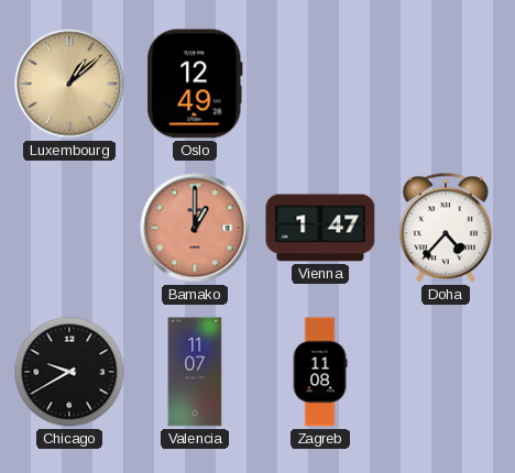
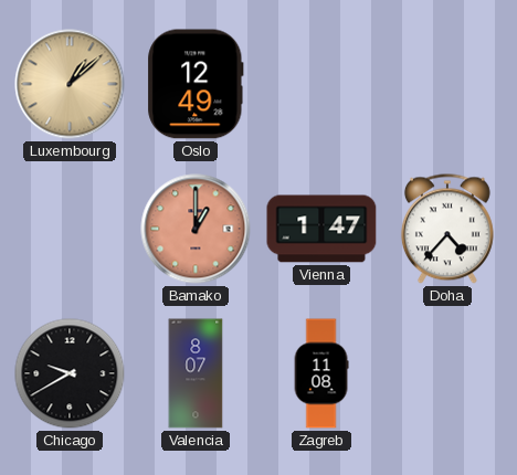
Valencia: 11:07 -> 8:07
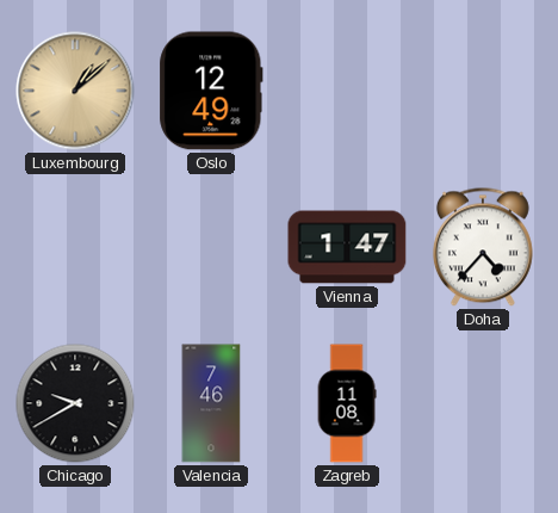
Bamako: 1:00 -> none
Valencia: 8:07 -> 7:46
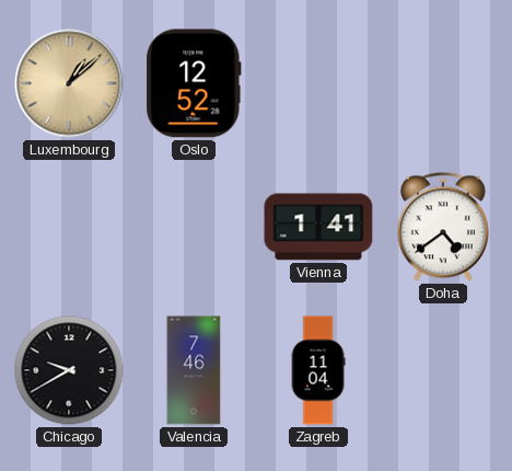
Oslo: 12:49 -> 12:52
Vienna: 1:47 -> 1:41
Doha: 4:37 -> 4:39
Zagreb: 11:08 -> 11:04
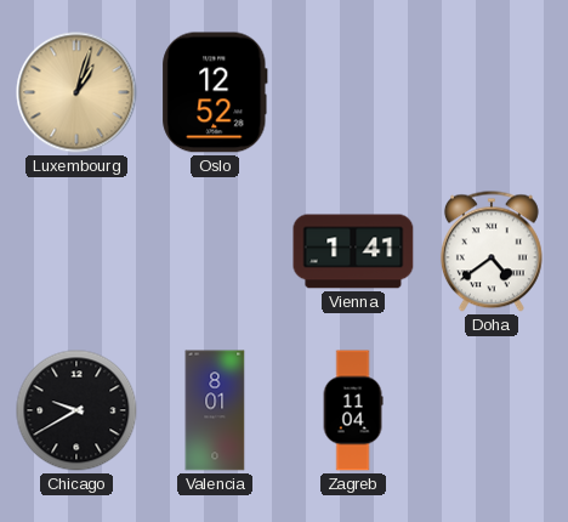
Luxembourg: 1:08 -> 1:03
Valencia: 7:46 -> 8:01
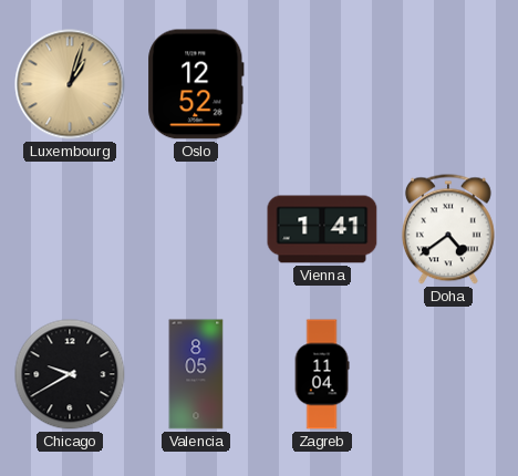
Valencia: 8:01 -> 8:05
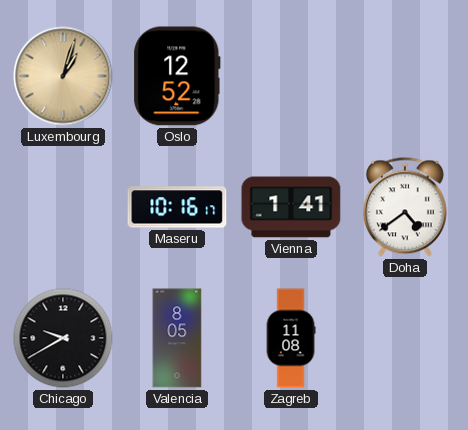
Maseru: none -> 10:16
Zagreb: 11:04 -> 11:08
